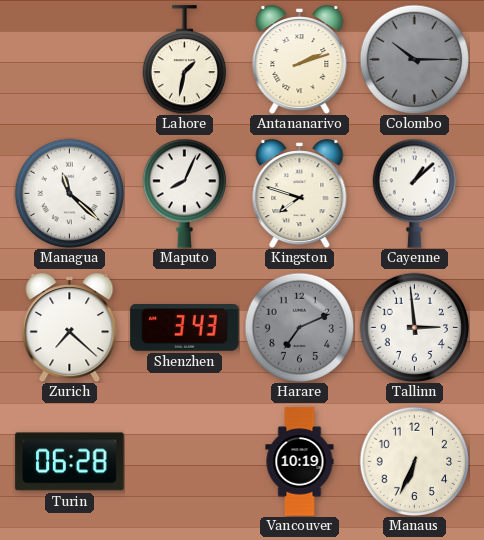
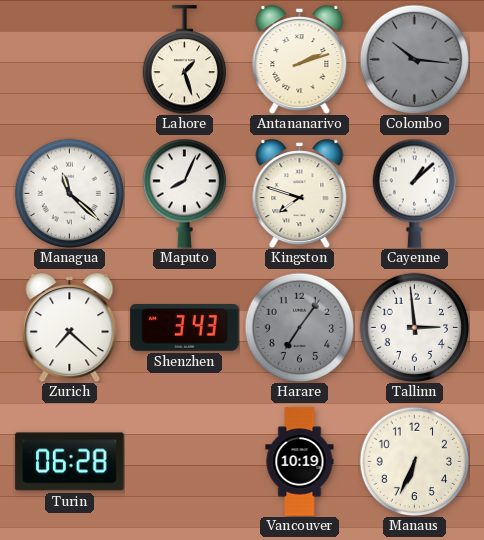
Lahore: 1:32 -> 1:27
Colombo: 10:15 -> 10:16
Harare: 7:11 -> 7:06
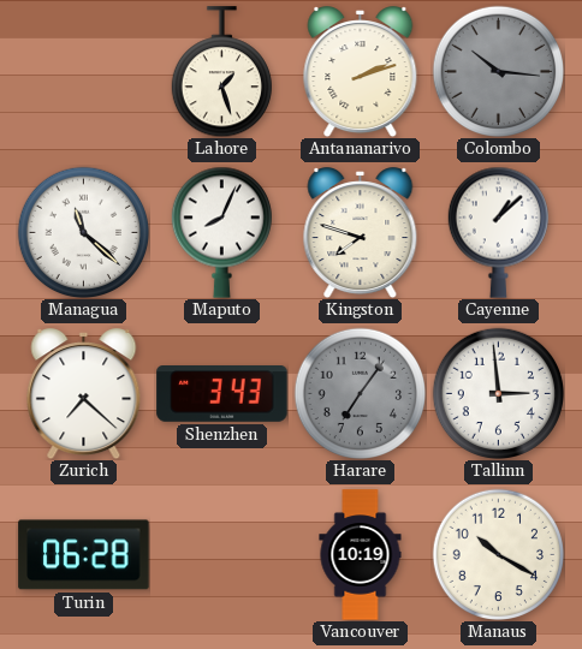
Manaus: 6:34 -> 10:20
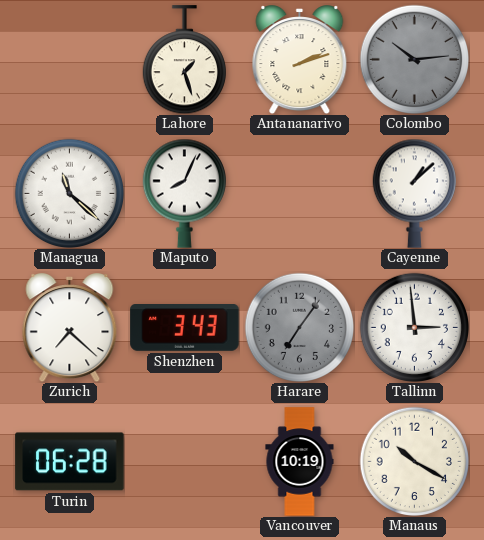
Colombo: 10:16 -> 10:14
Kingston: 7:48 -> none
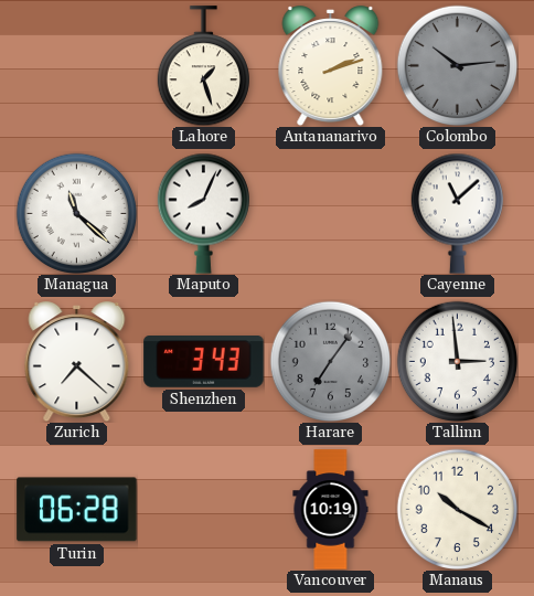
Cayenne: 1:08 -> 11:08
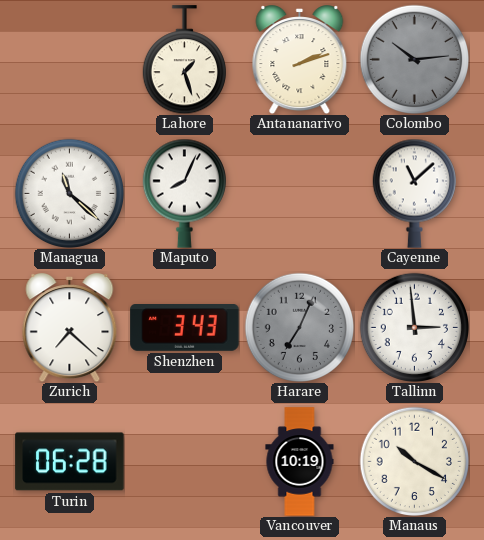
Harare: 7:06 -> 7:04
